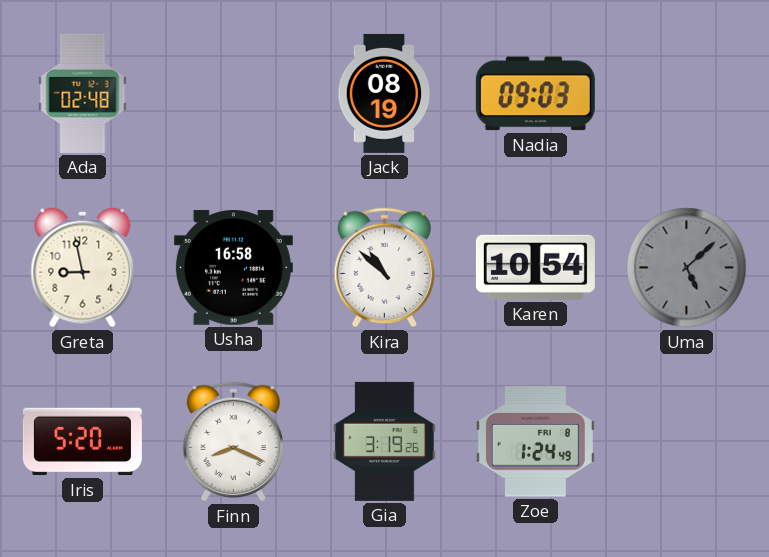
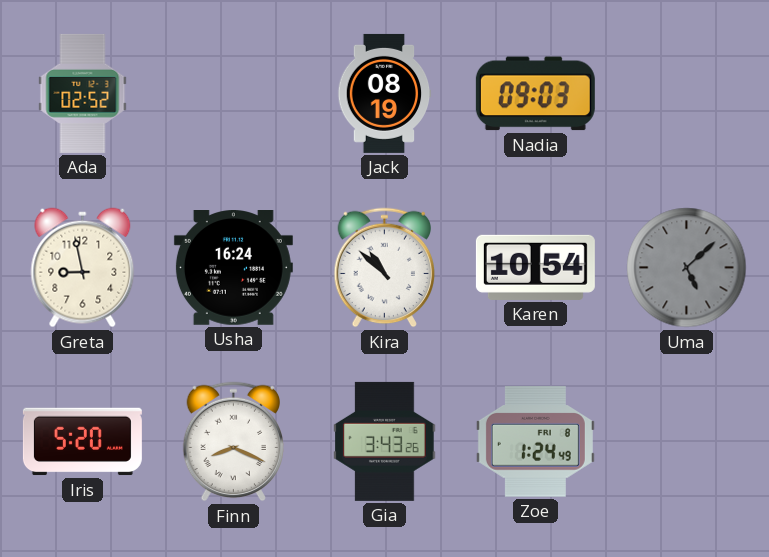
Ada: 02:48 -> 02:52
Usha: 16:58 -> 16:24
Gia: 3:19 -> 3:43
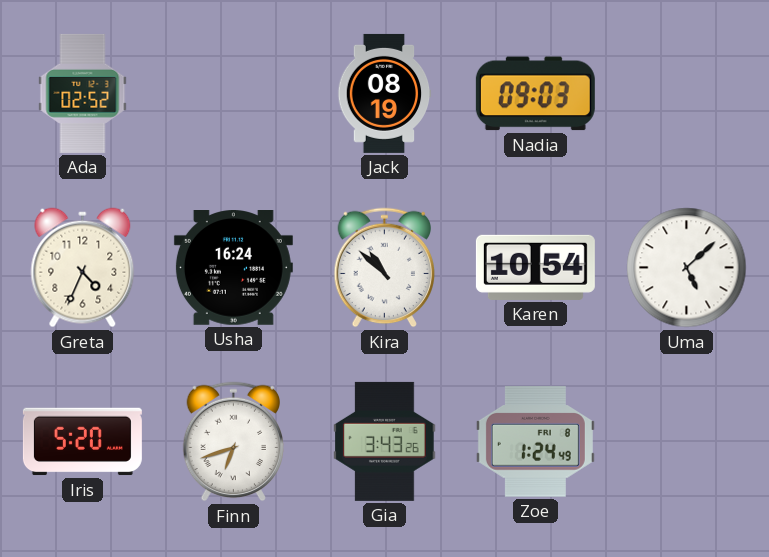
Greta: 8:58 -> 4:34
Uma dial: grey -> white
Finn: 8:19 -> 6:42
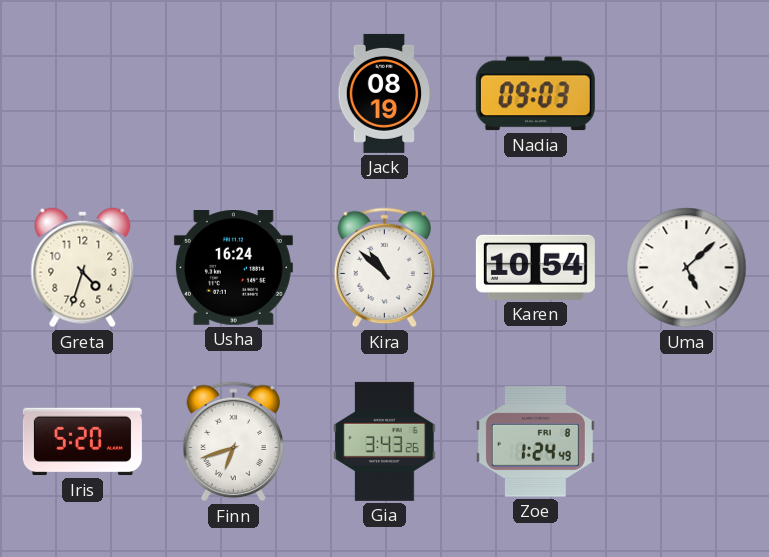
Ada: 02:52 -> none
Greta: 4:34 -> 4:33
